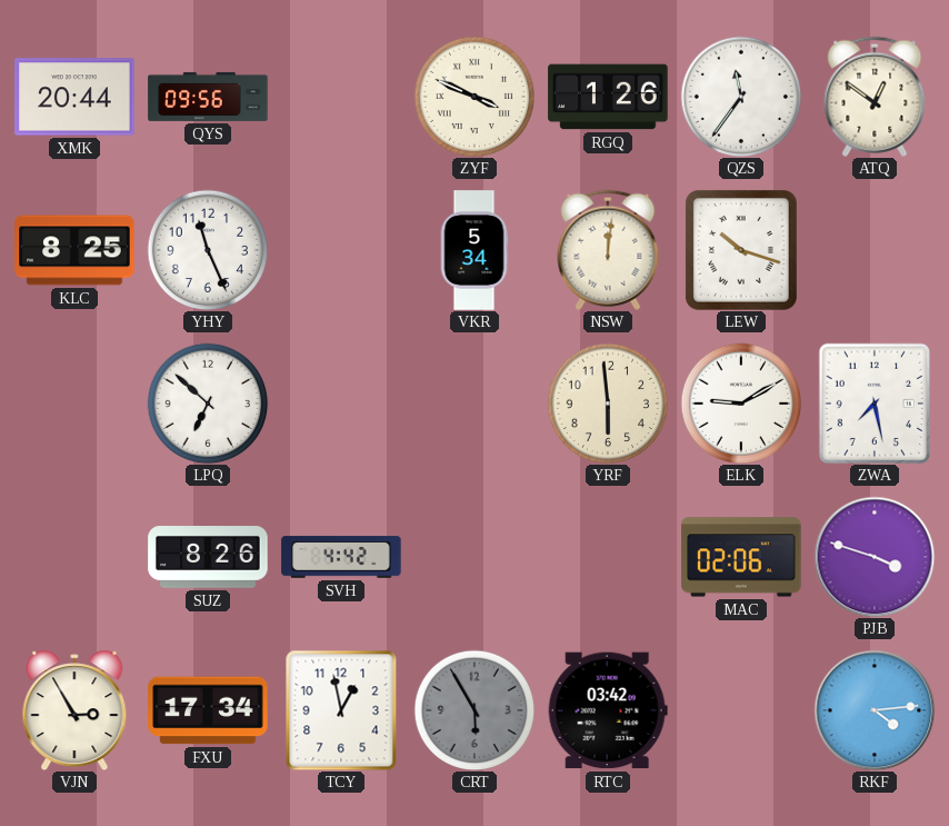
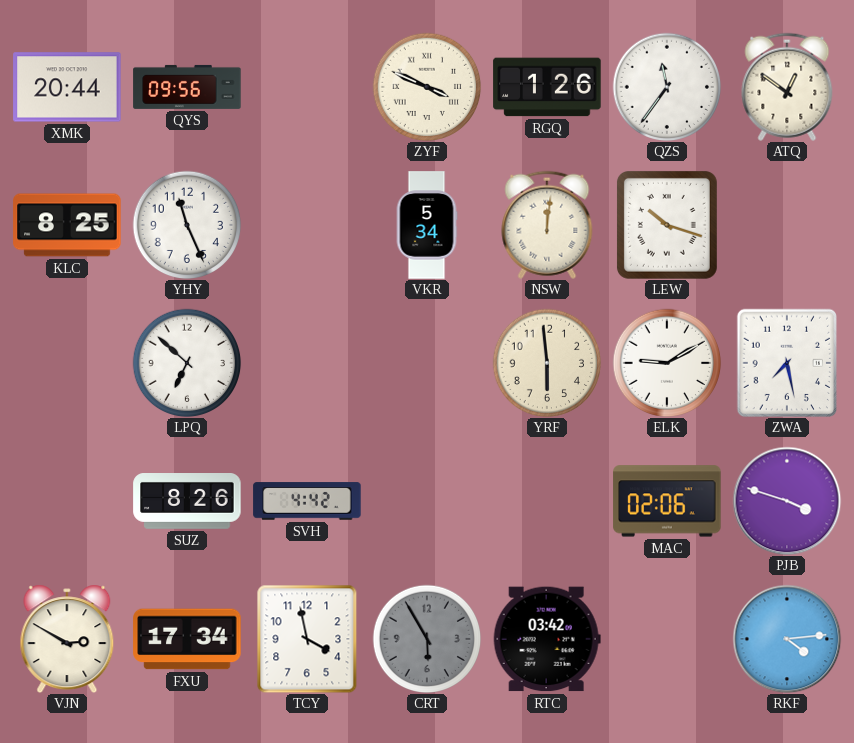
VJN: 2:55 -> 2:50
TCY: 12:58 -> 3:58
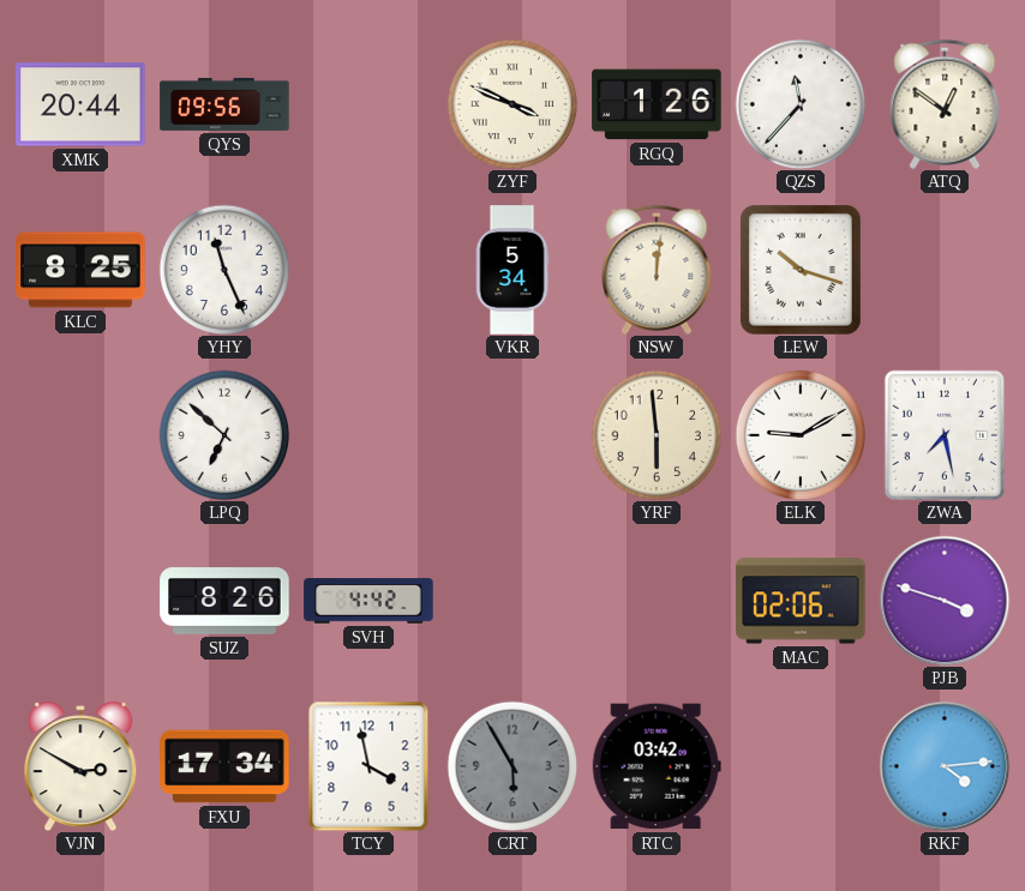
QZS: 11:36 -> 11:37
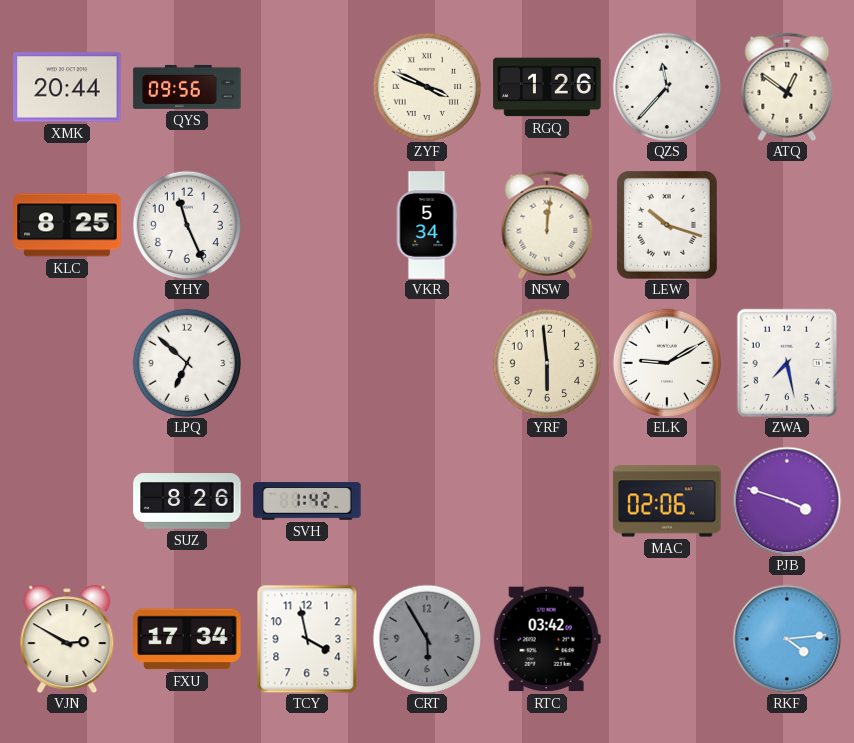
SVH: 4:42 -> 1:42
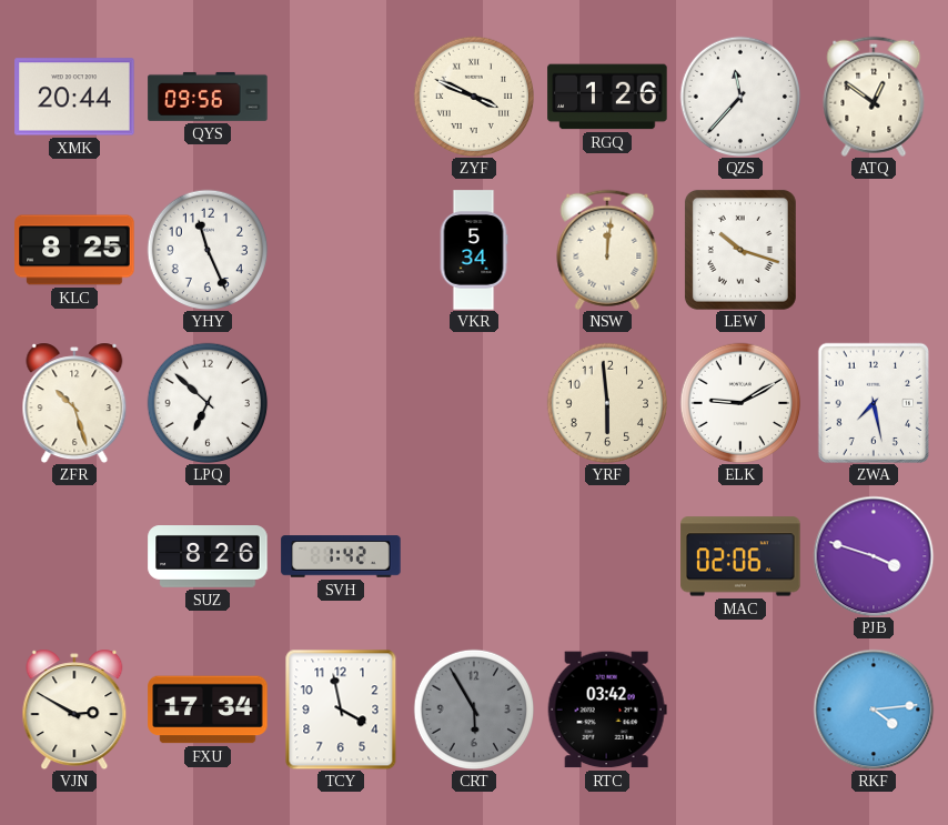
ZFR: none -> 10:27
